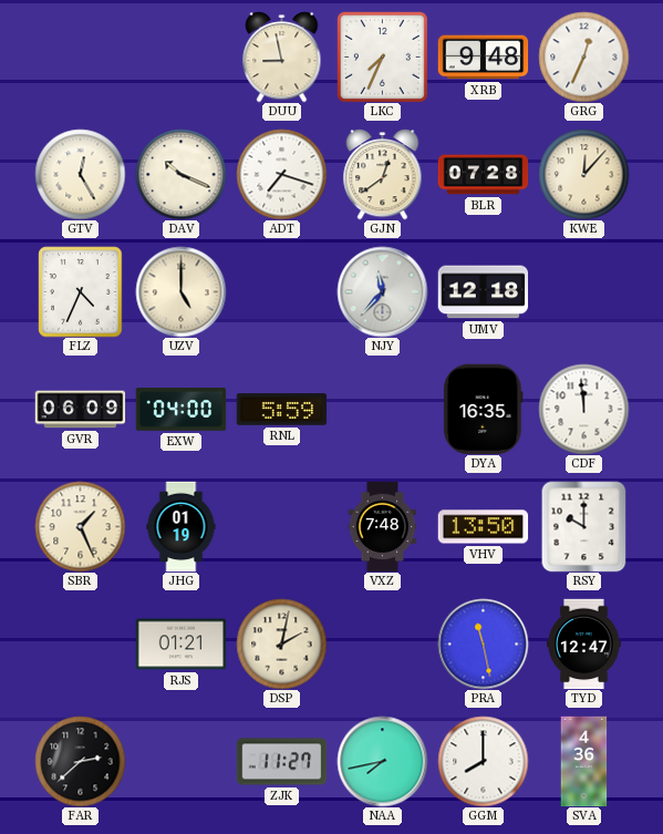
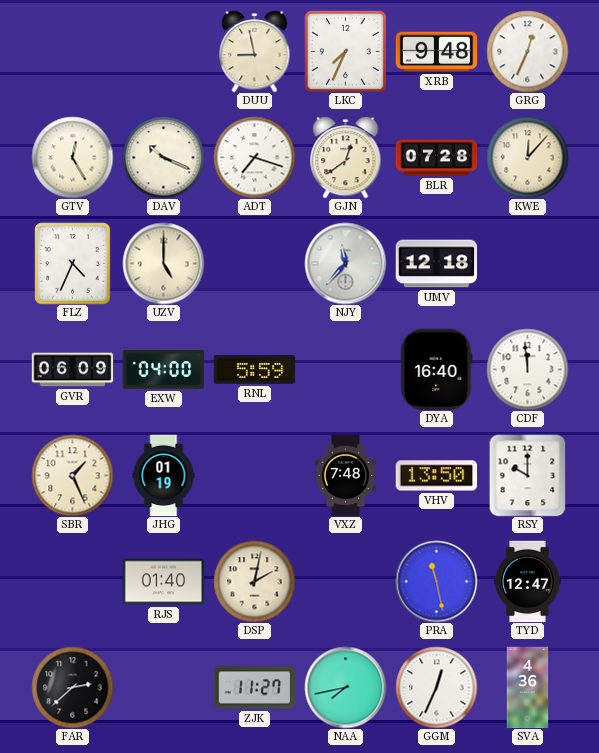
DYA: 16:35 -> 16:40
RJS: 01:21 -> 01:40
GGM: 8:00 -> 12:34
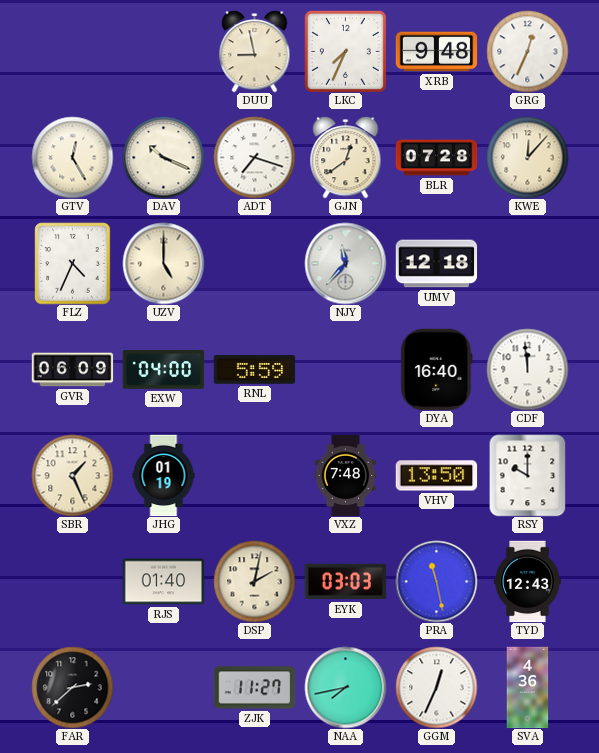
EYK: none -> 03:03
TYD: 12:47 -> 12:43
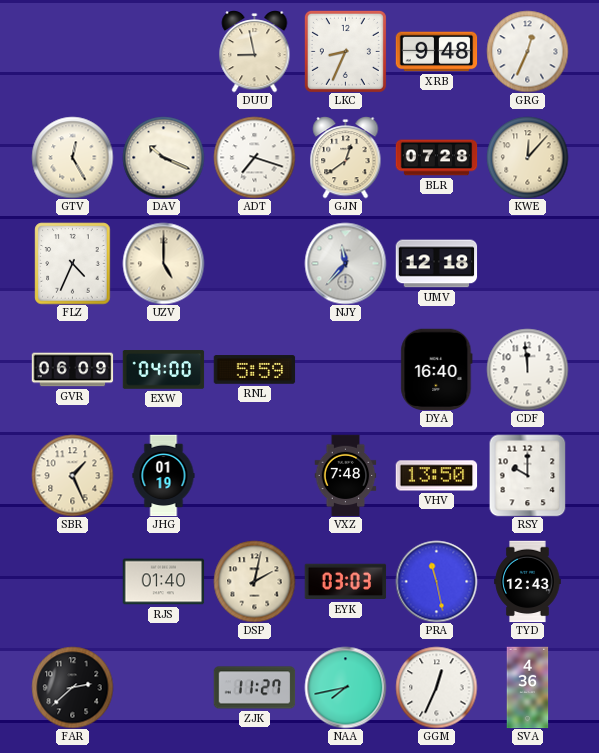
LKC: 7:34 -> 8:34
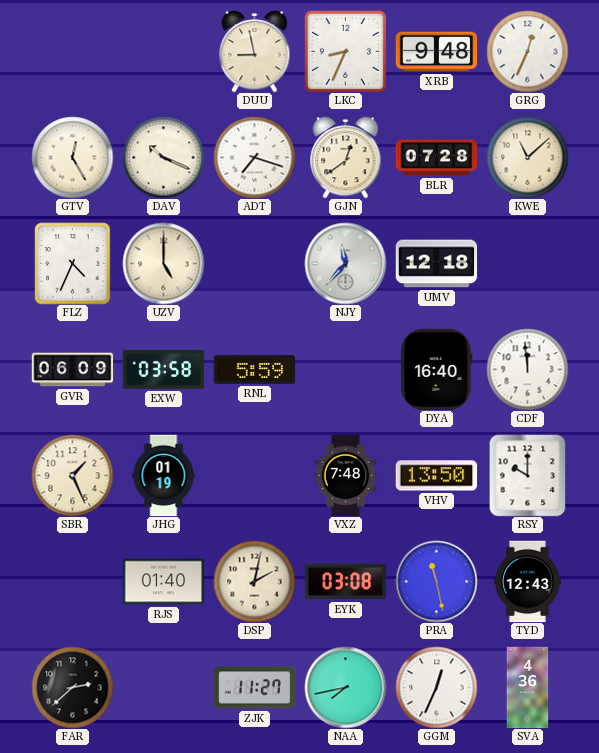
KWE: 12:07 -> 11:08
EXW: 04:00 -> 03:58
EYK: 03:03 -> 03:08
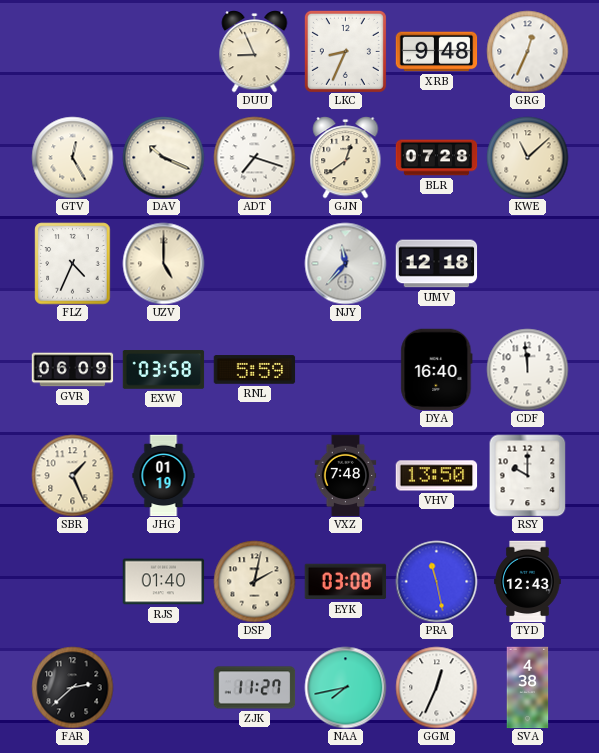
DUU: 8:58 -> 8:56
SVA: 4:36 -> 4:38
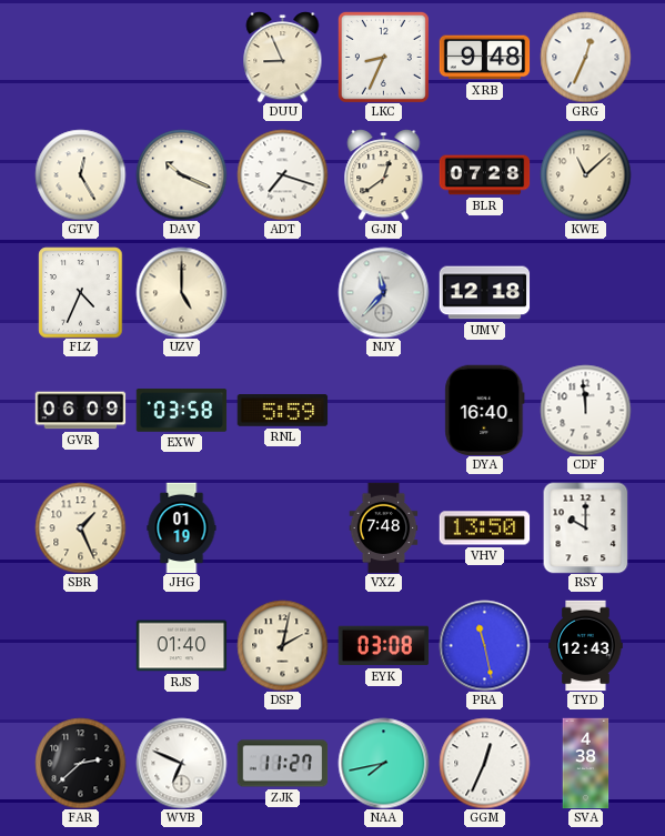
WVB: none -> 6:49
